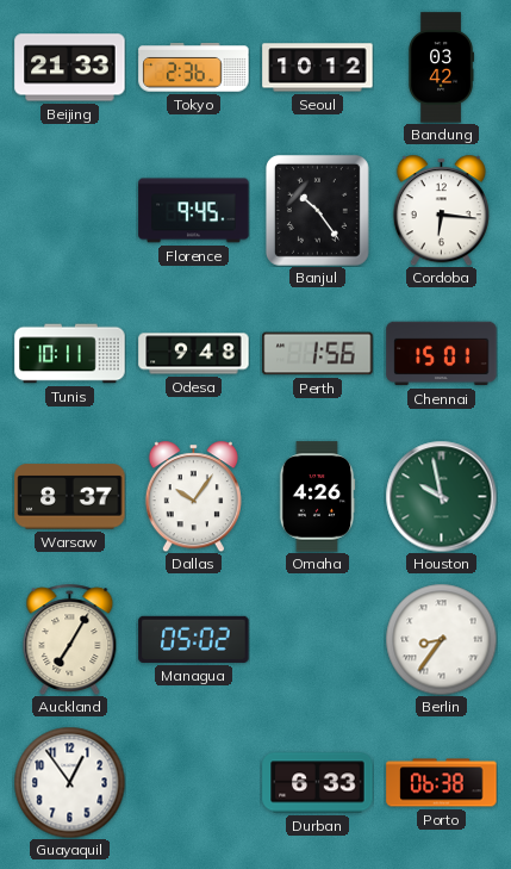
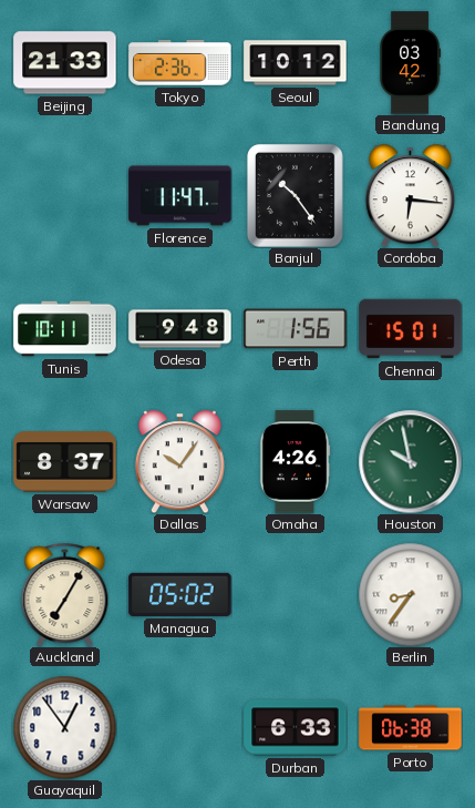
Florence: 9:45 -> 11:47
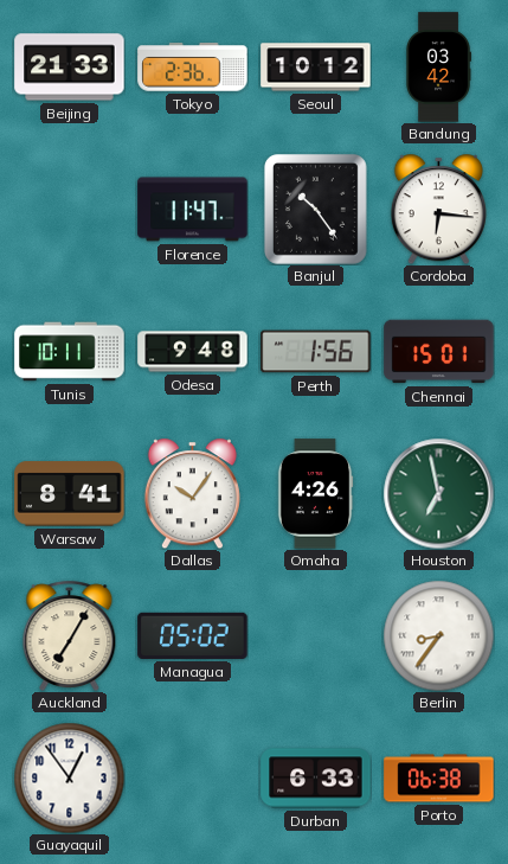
Warsaw: 8:37 -> 8:41
Houston: 9:58 -> 6:58
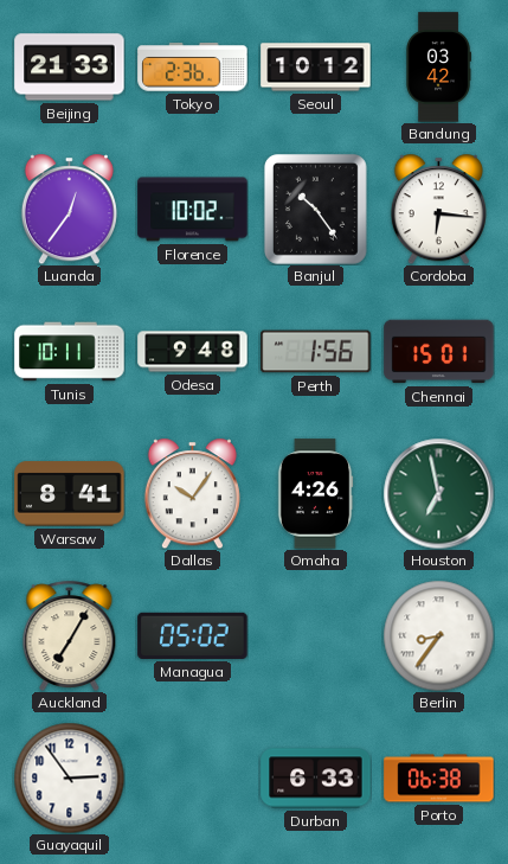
Luanda: none -> 12:36
Florence: 11:47 -> 10:02
Guayaquil: 12:54 -> 2:54
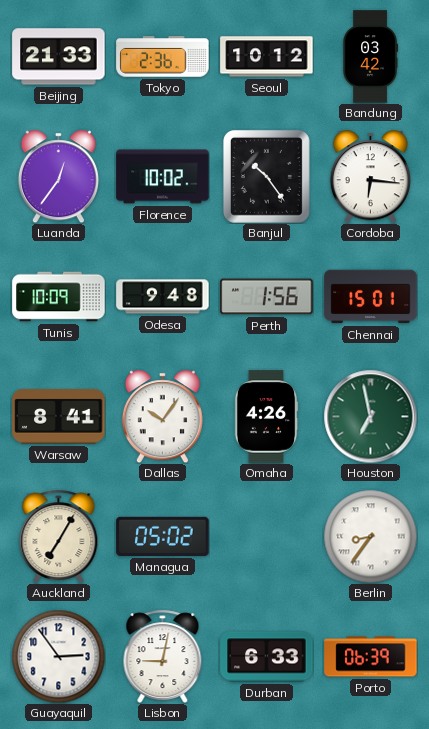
Tunis: 10:11 -> 10:09
Lisbon: none -> 9:02
Porto: 06:38 -> 06:39
